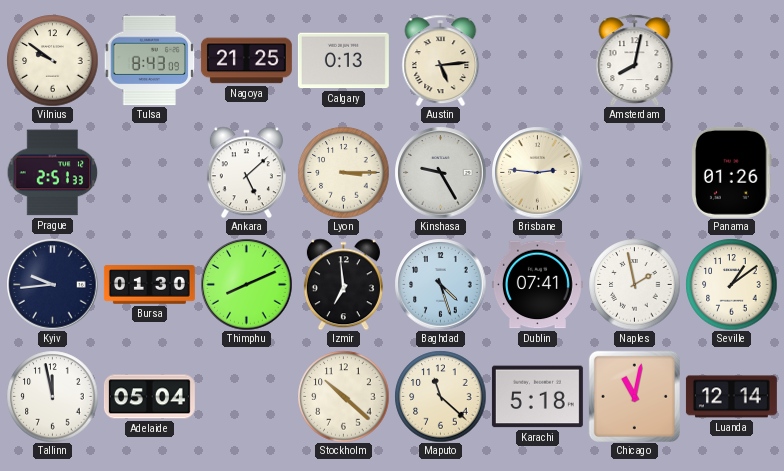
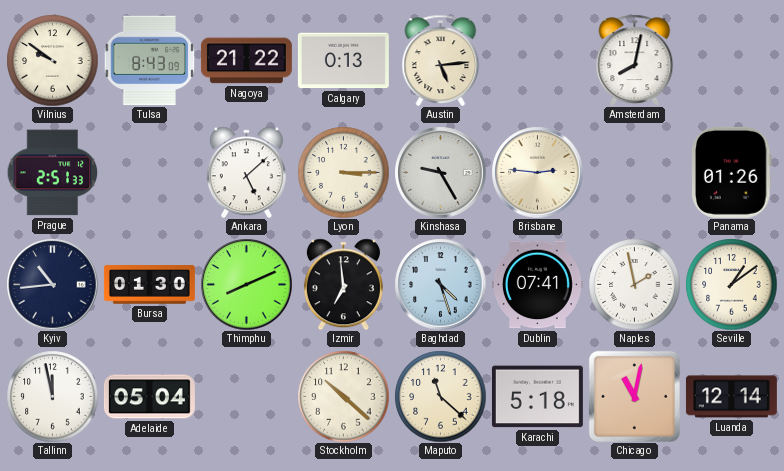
Nagoya: 21:25 -> 21:22
Kyiv: 9:44 -> 10:44
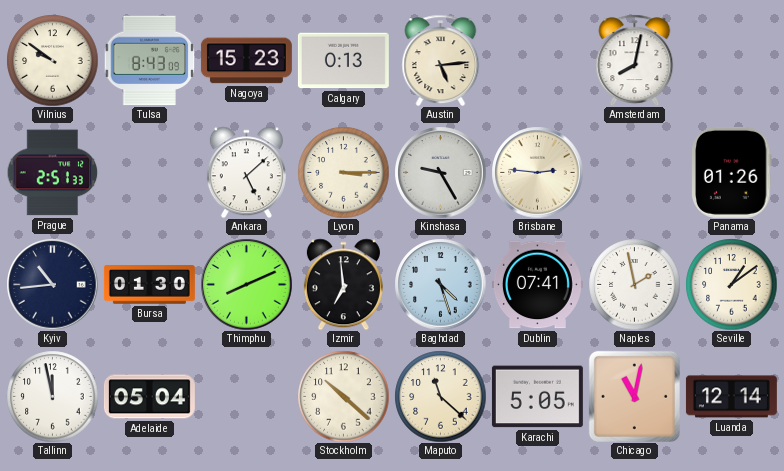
Nagoya: 21:22 -> 15:23
Karachi: 5:18 -> 5:05
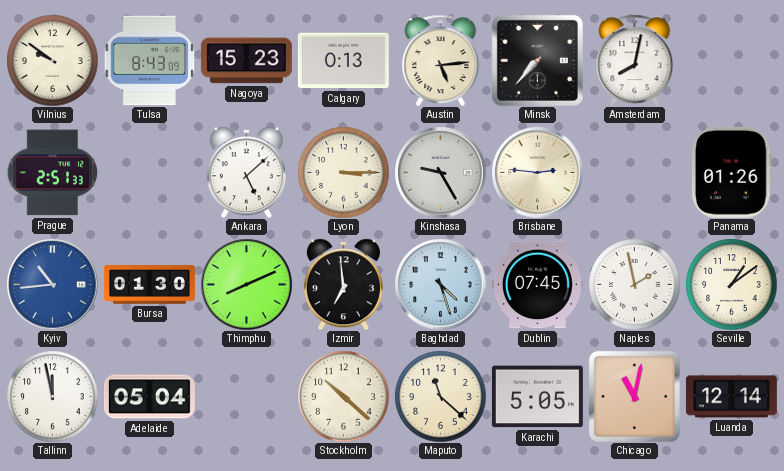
Minsk: none -> 7:37
Kyiv dial: navy -> blue
Dublin: 07:41 -> 07:45
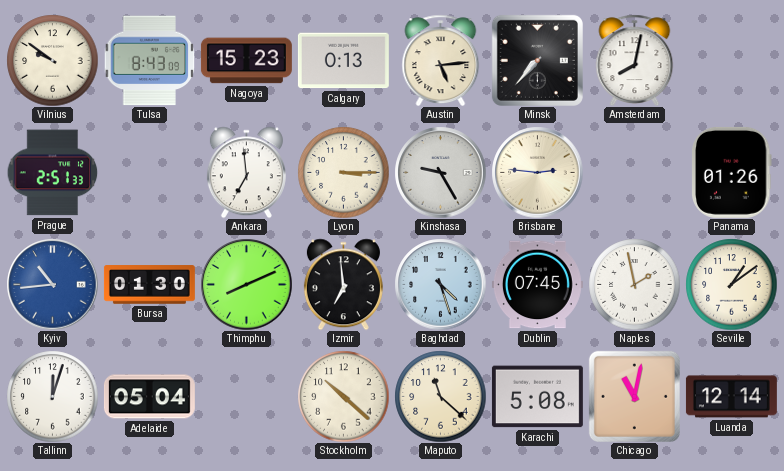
Ankara: 5:08 -> 6:59
Tallinn: 11:58 -> 12:03
Karachi: 5:05 -> 5:08
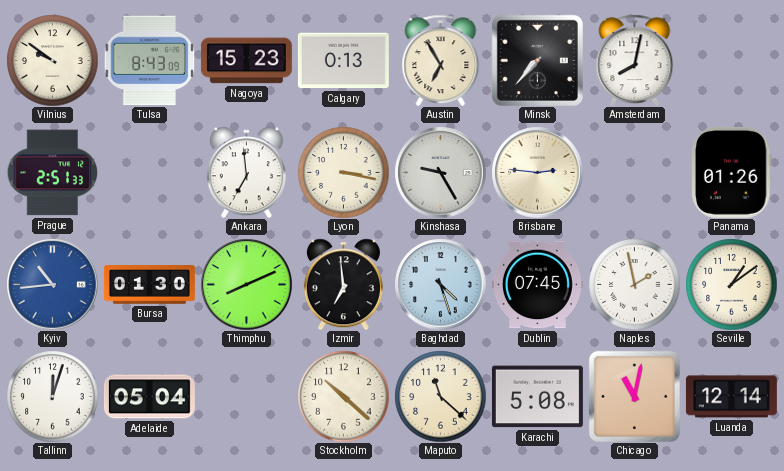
Austin: 5:14 -> 6:55
Lyon: 3:15 -> 3:17
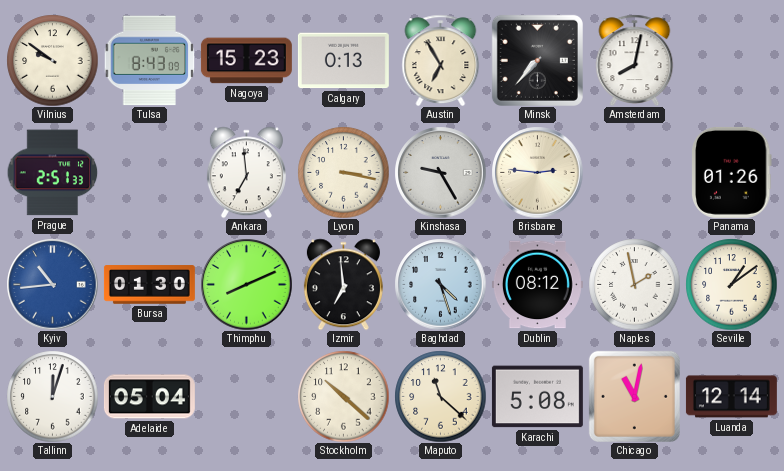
Dublin: 07:45 -> 08:12
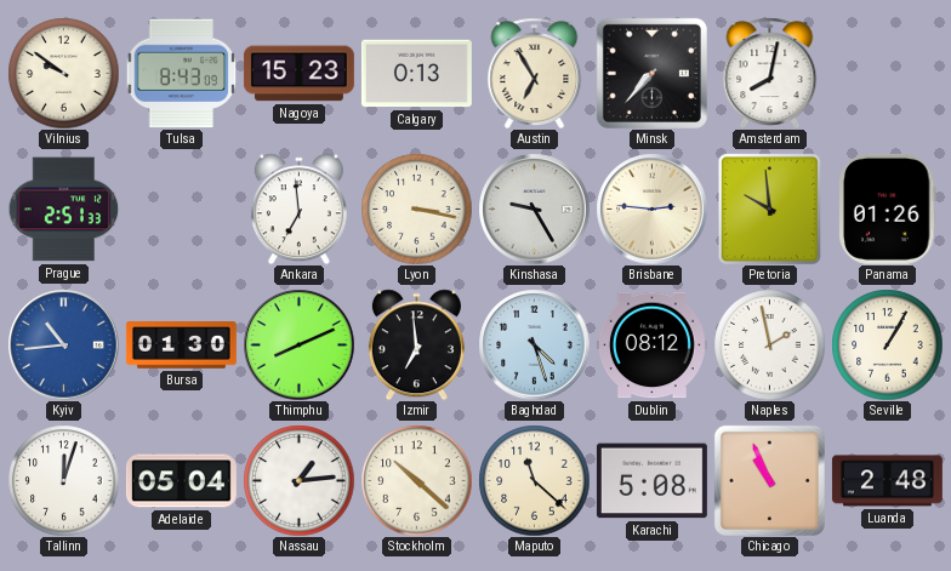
Pretoria: none -> 9:59
Seville: 1:09 -> 1:05
Nassau: none -> 1:14
Chicago: 11:02 -> 10:56
Luanda: 12:14 -> 2:48
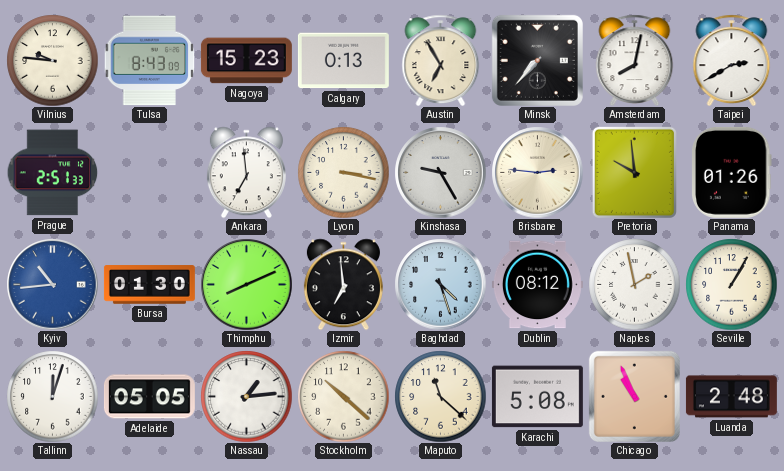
Vilnius: 9:51 -> 9:46
Taipei: none -> 2:40
Adelaide: 05:04 -> 05:05
